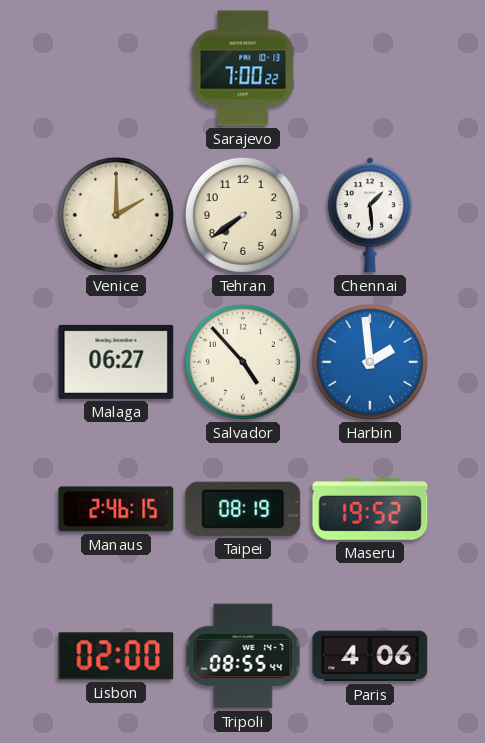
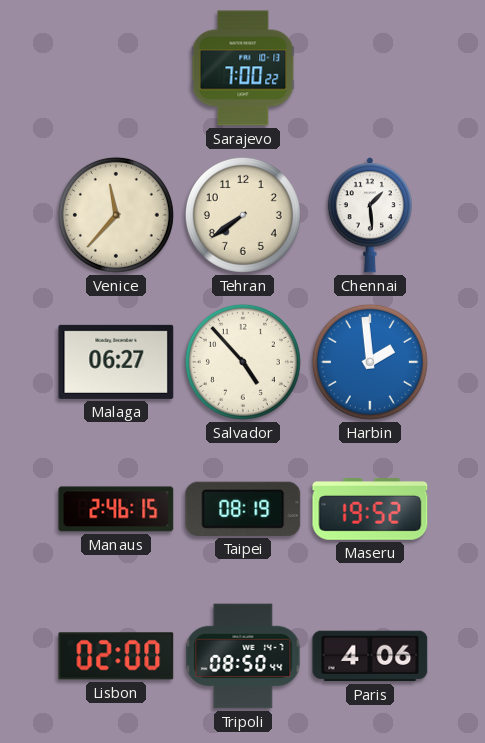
Venice: 2:00 -> 11:37
Tripoli: 08:55 -> 08:50
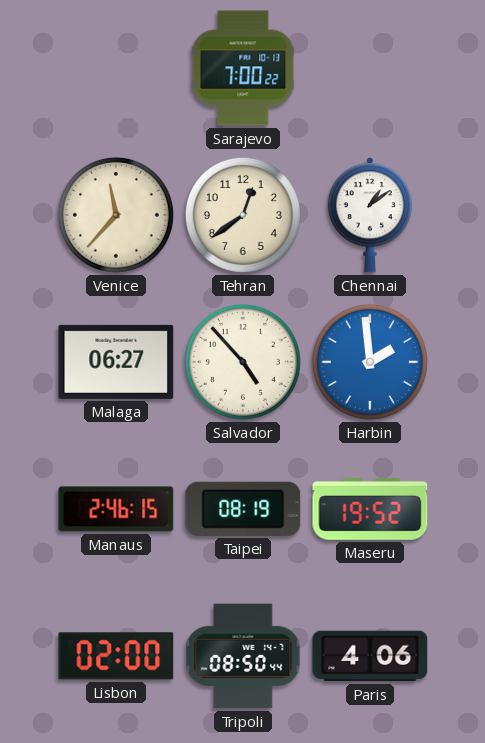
Tehran: 7:39 -> 12:39
Chennai: 1:29 -> 1:09
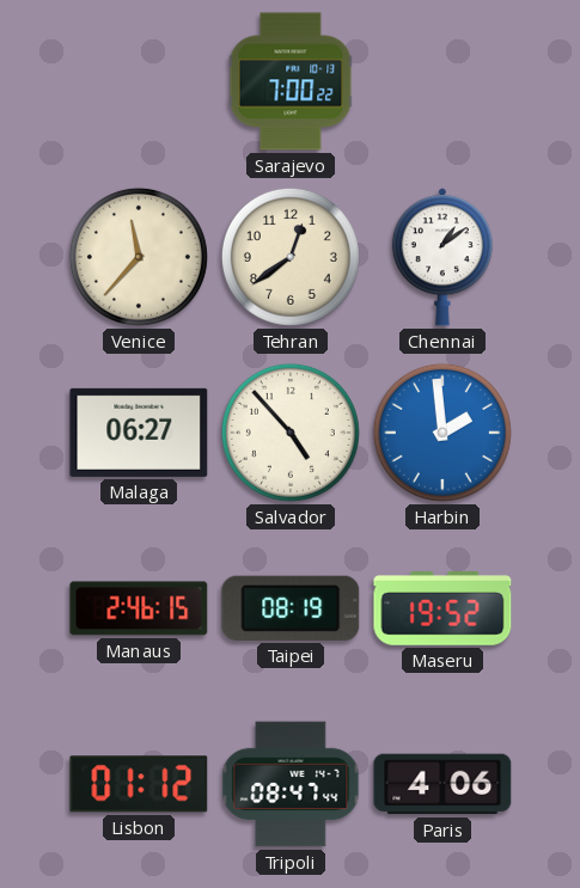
Lisbon: 02:00 -> 01:12
Tripoli: 08:50 -> 08:47
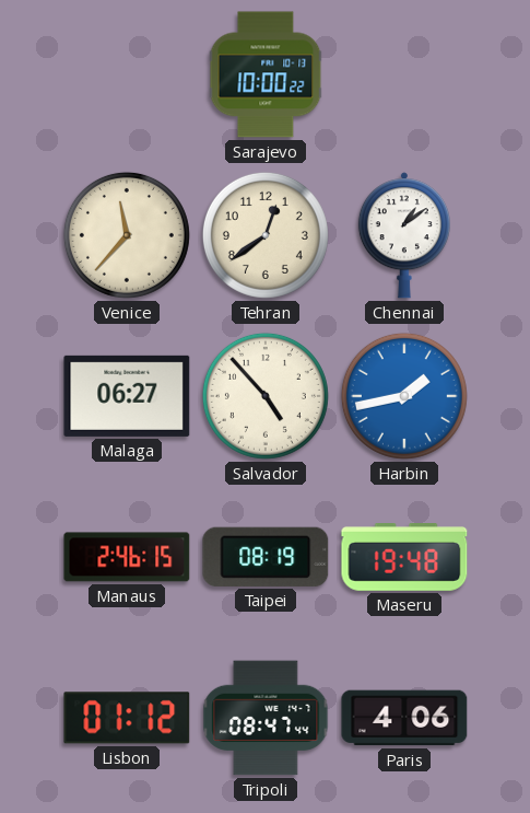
Sarajevo: 7:00 -> 10:00
Harbin: 1:59 -> 1:43
Maseru: 19:52 -> 19:48
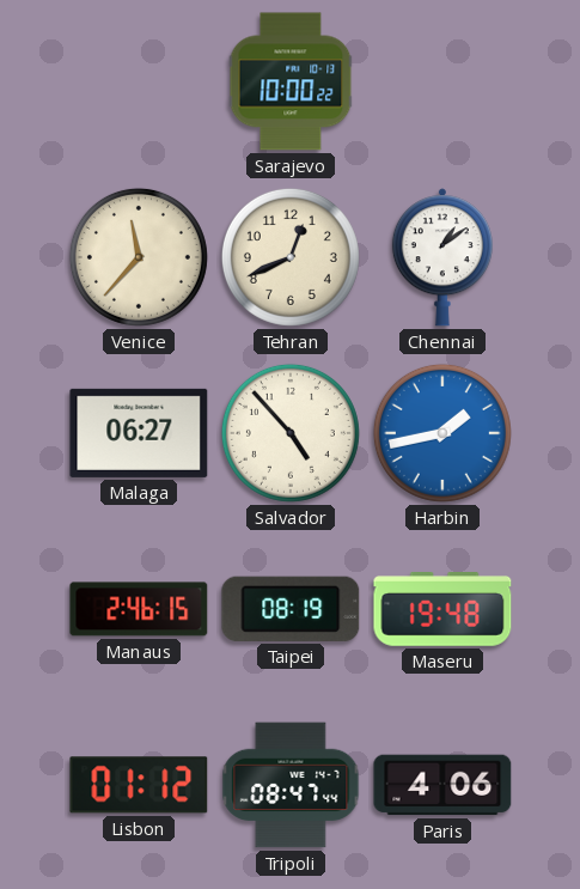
Tehran: 12:39 -> 12:41
